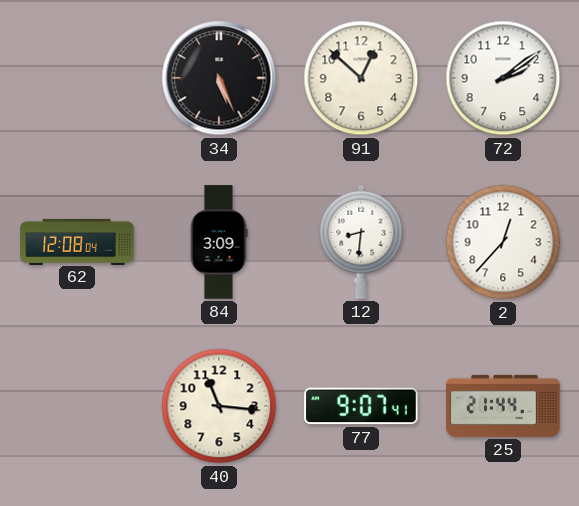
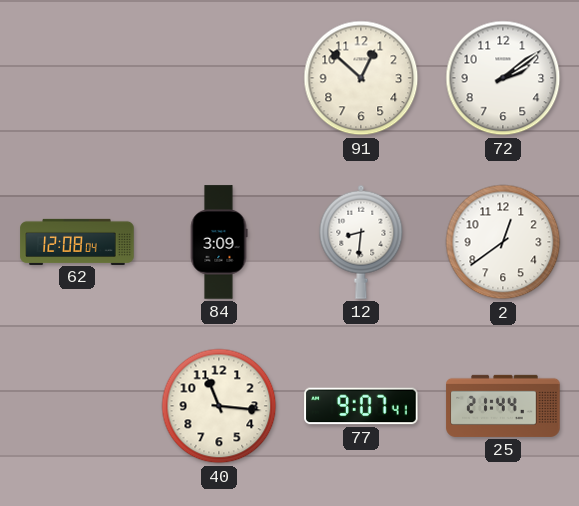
34: 5:26 -> none
2: 12:37 -> 12:39
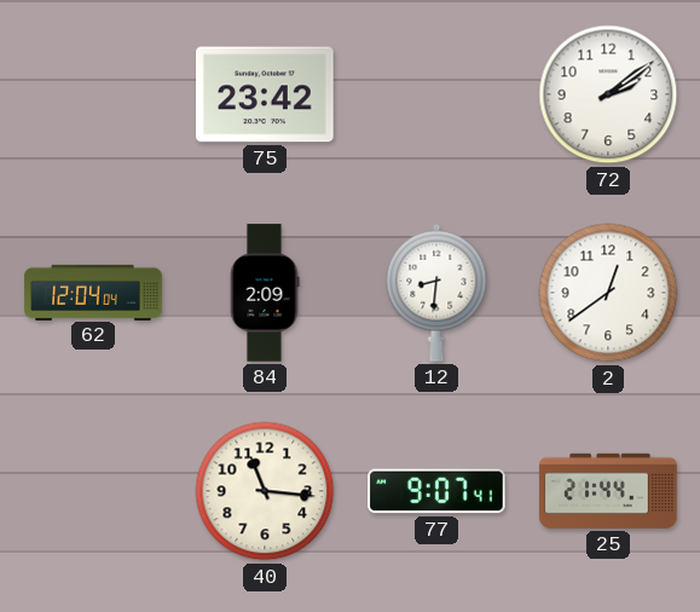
75: none -> 23:42
91: 12:52 -> none
62: 12:08 -> 12:04
84: 3:09 -> 2:09
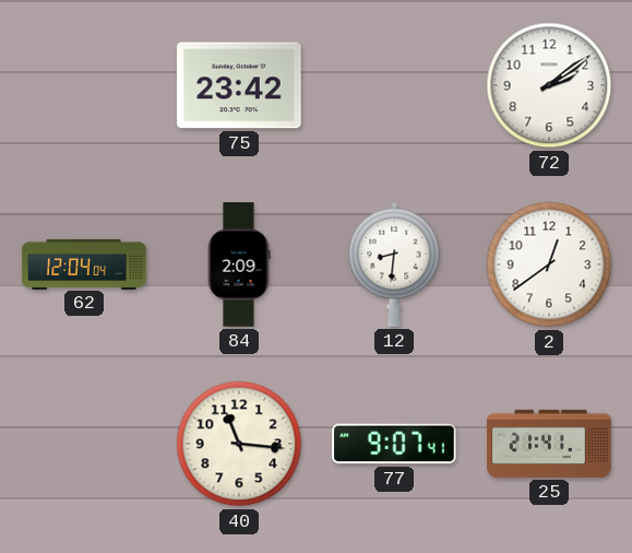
25: 21:44 -> 21:41
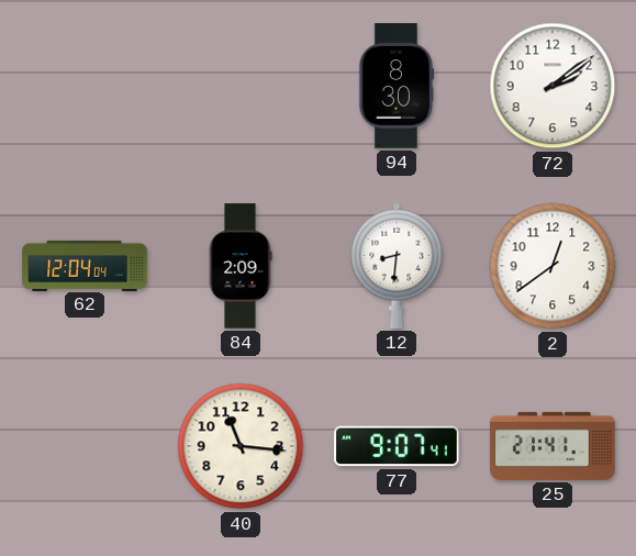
75: 23:42 -> none
94: none -> 8:30
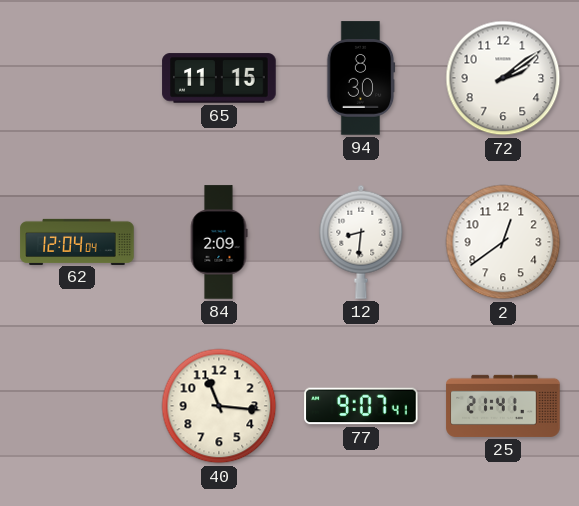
65: none -> 11:15
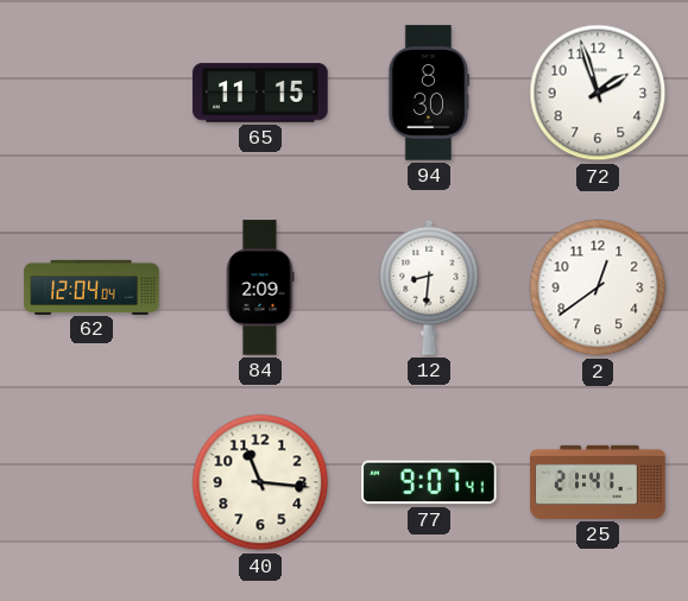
72: 2:09 -> 1:57
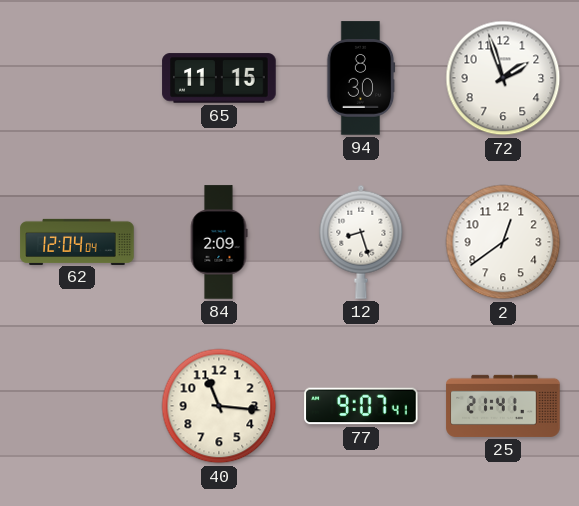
12: 8:31 -> 8:27
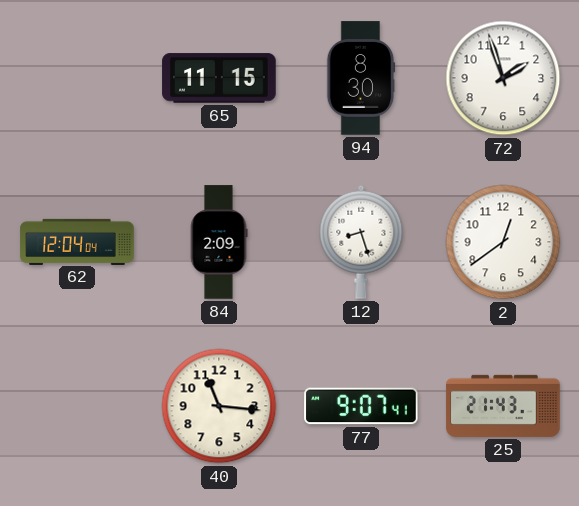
25: 21:41 -> 21:43
